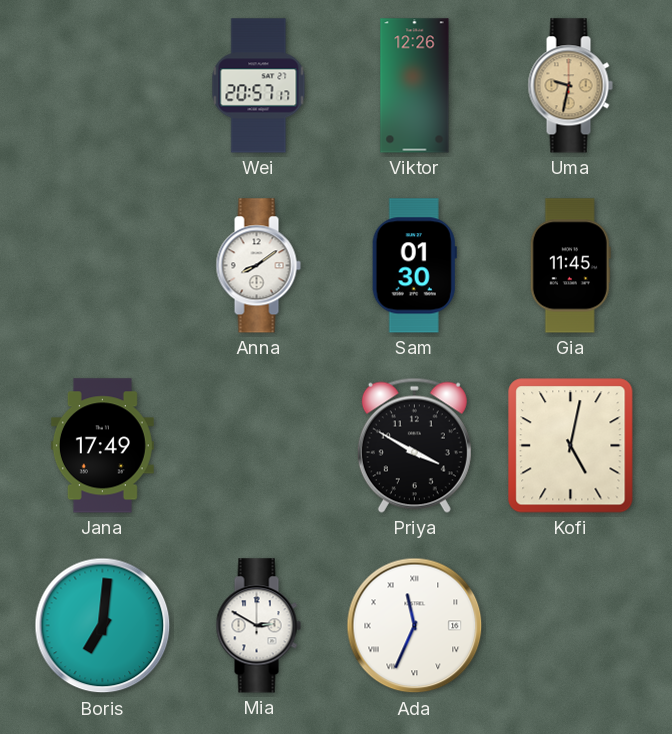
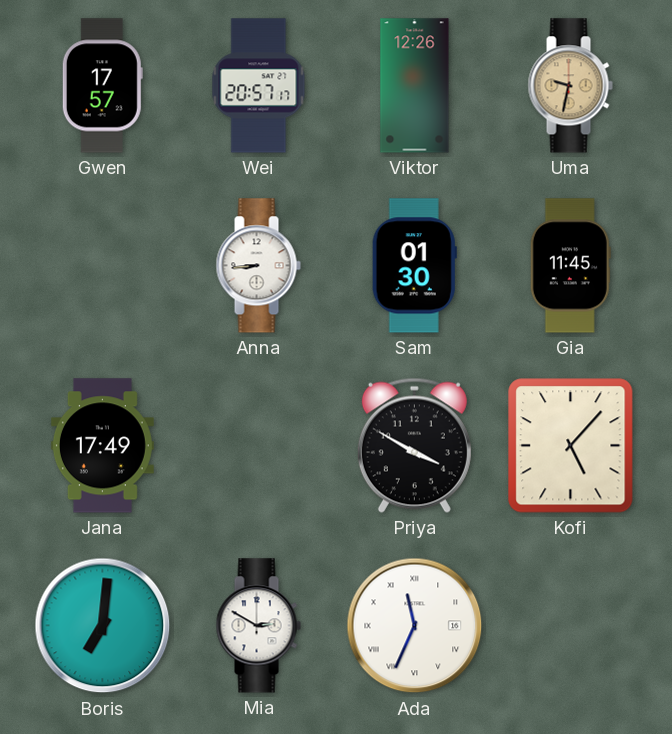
Gwen: none -> 17:57
Anna: 8:09 -> 8:44
Kofi: 5:02 -> 5:07
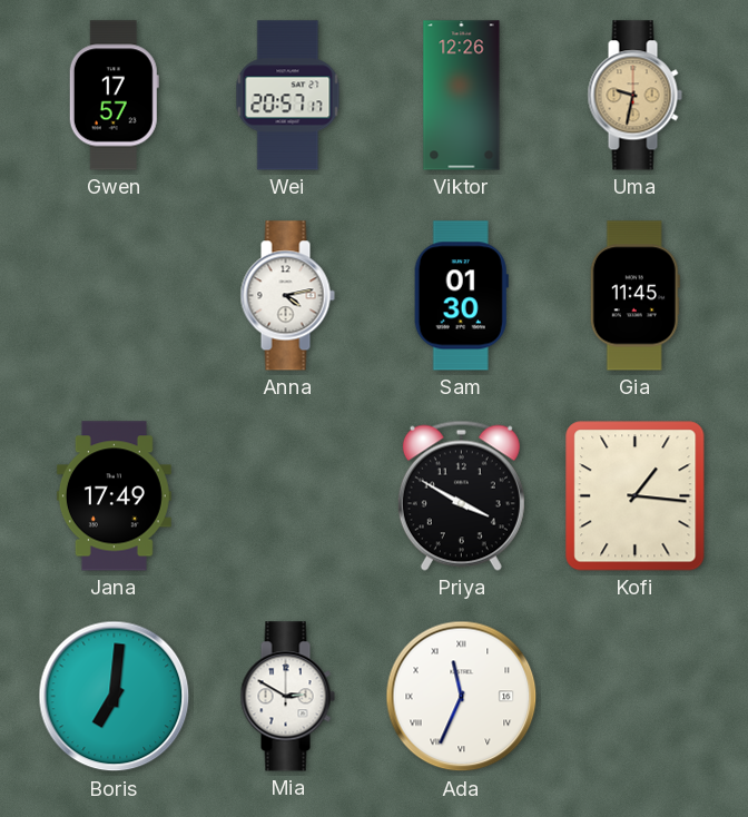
Anna: 8:44 -> 4:13
Kofi: 5:07 -> 1:16
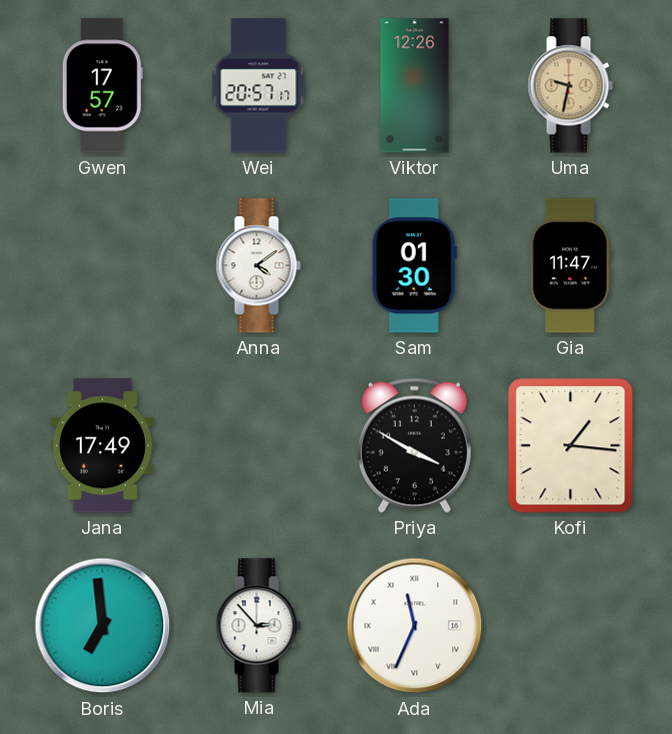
Anna: 4:13 -> 4:09
Gia: 11:45 -> 11:47
Boris: 7:01 -> 6:59
Mia: 2:50 -> 2:53
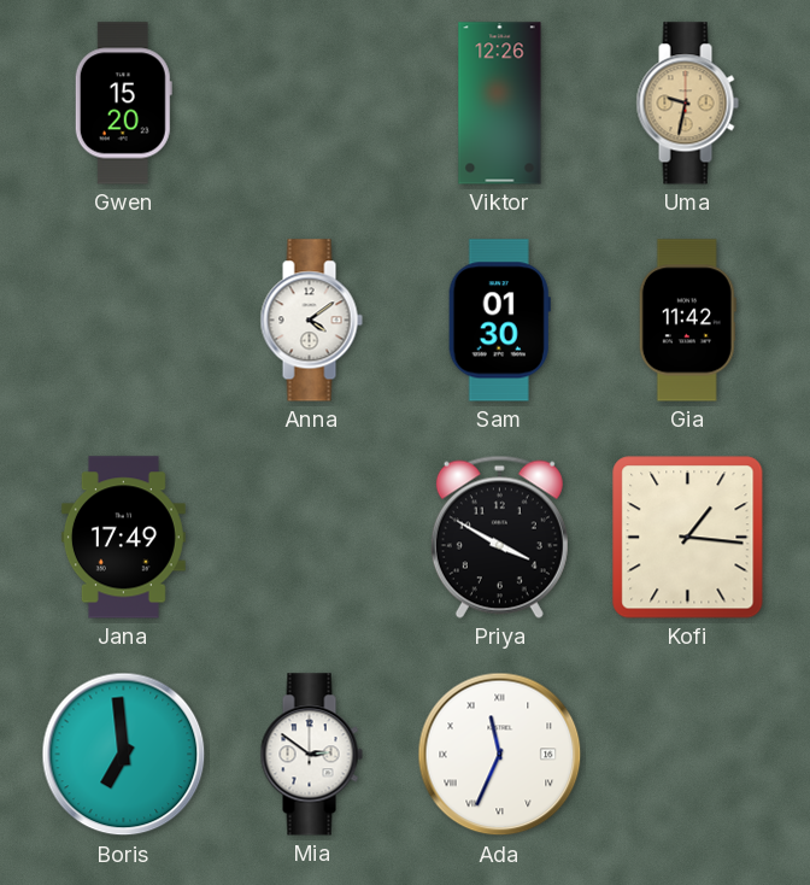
Gwen: 17:57 -> 15:20
Wei: 20:57 -> none
Gia: 11:47 -> 11:42
Mia: 2:53 -> 2:51
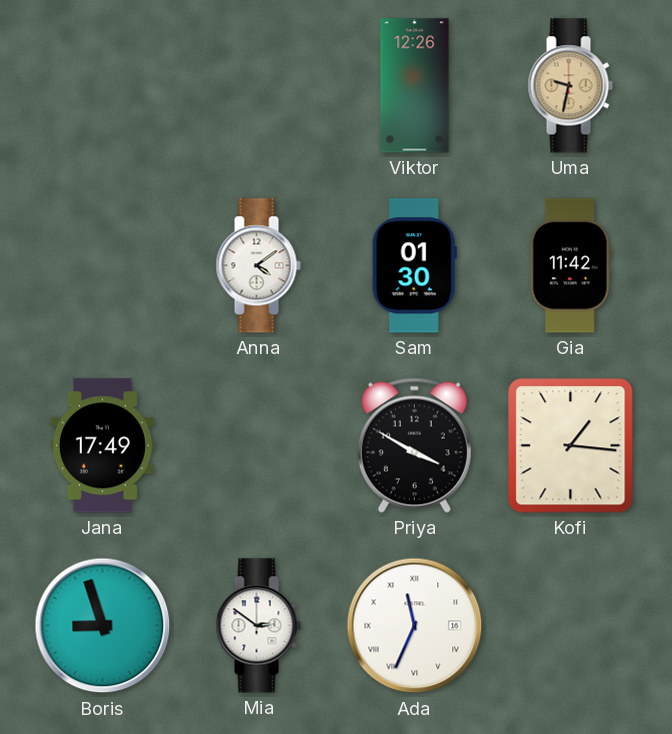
Gwen: 15:20 -> none
Boris: 6:59 -> 8:57
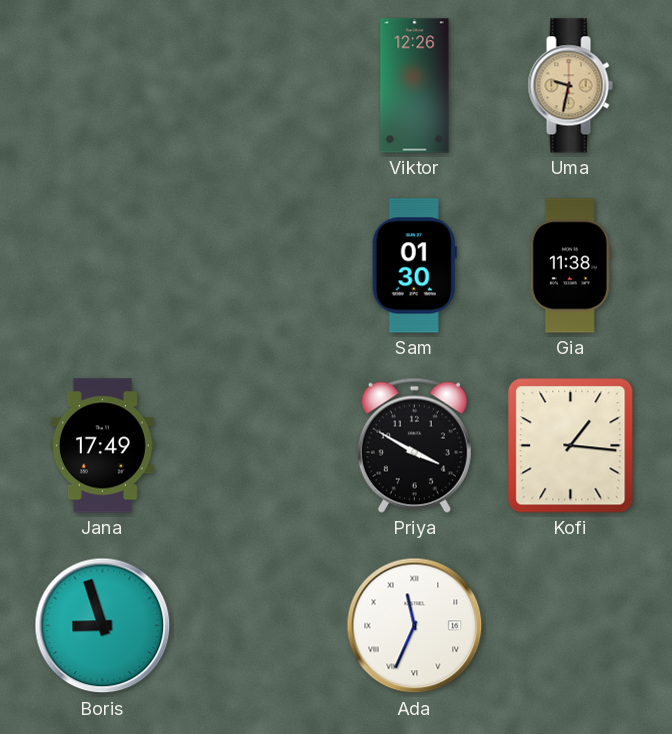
Anna: 4:09 -> none
Gia: 11:42 -> 11:38
Mia: 2:51 -> none
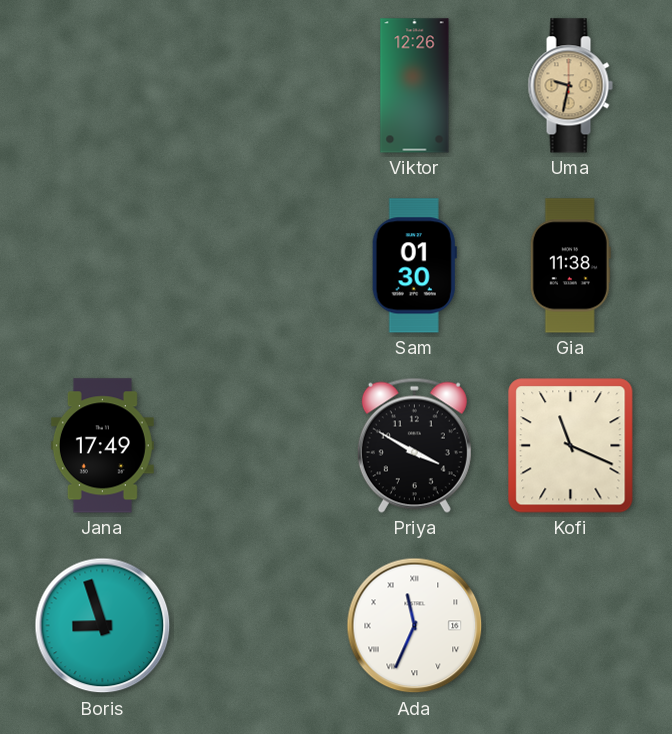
Kofi: 1:16 -> 11:19
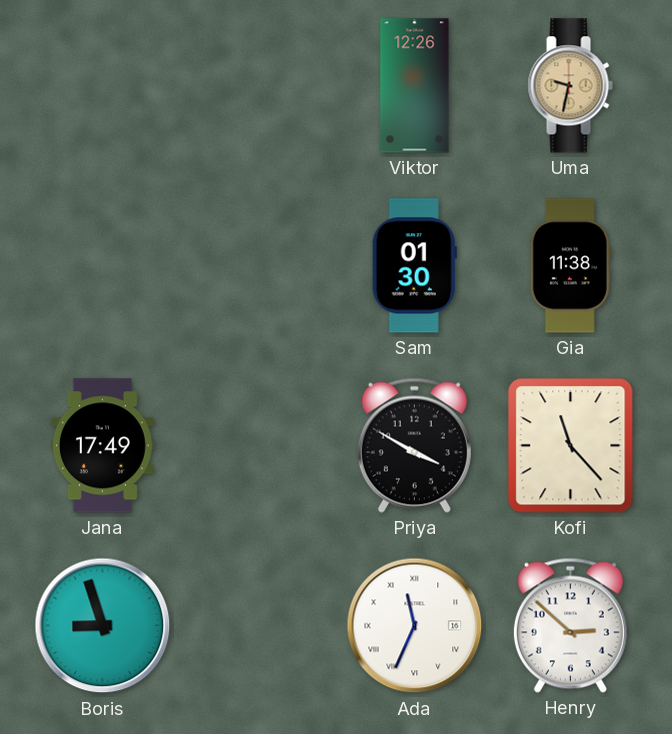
Kofi: 11:19 -> 11:23
Henry: none -> 2:52
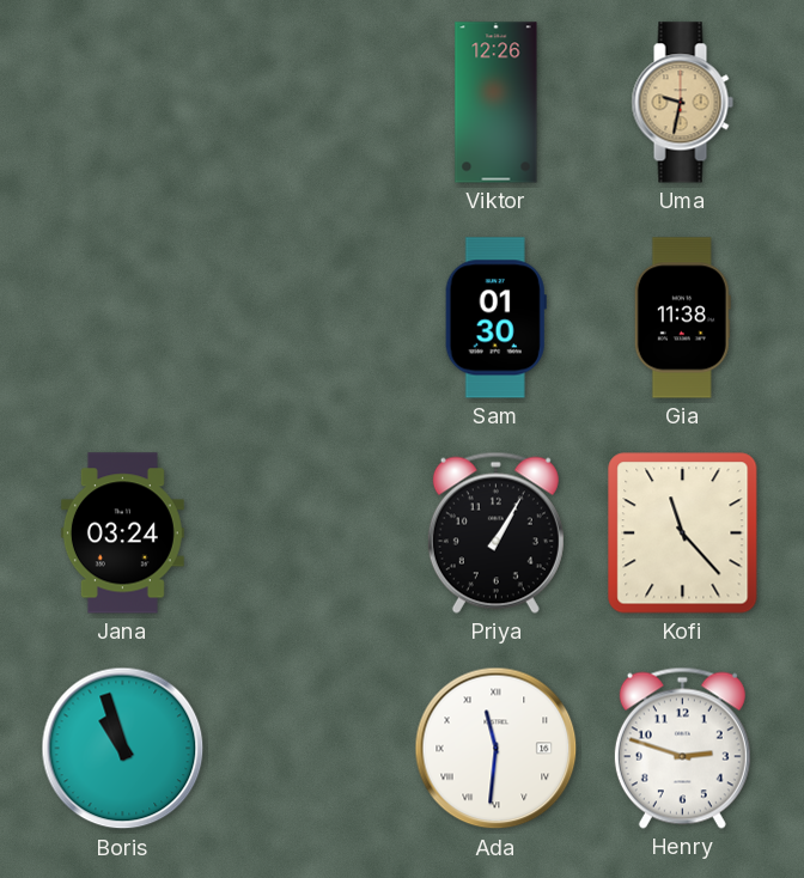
Jana: 17:49 -> 03:24
Priya: 3:50 -> 1:05
Boris: 8:57 -> 10:57
Ada: 11:34 -> 11:31
Henry: 2:52 -> 2:48
